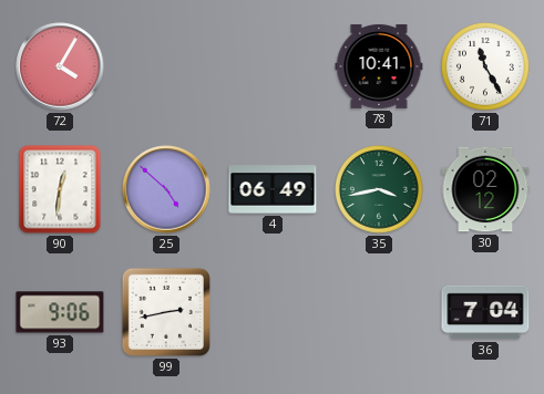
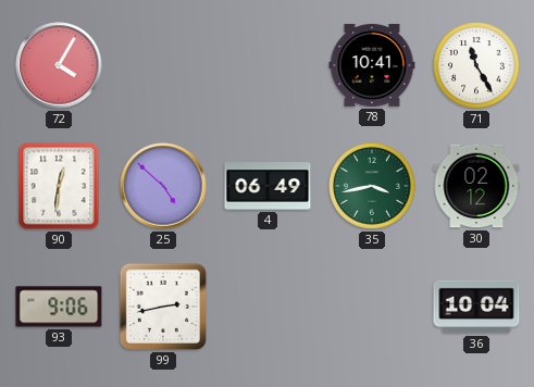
36: 7:04 -> 10:04
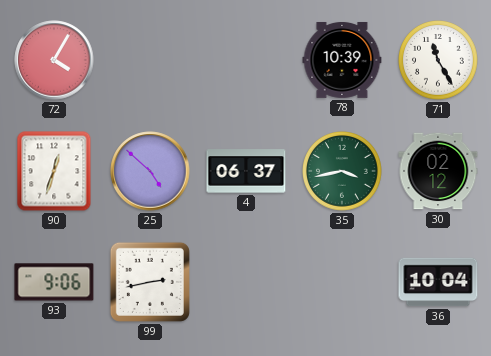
78: 10:41 -> 10:39
90: 12:31 -> 12:33
4: 06:49 -> 06:37
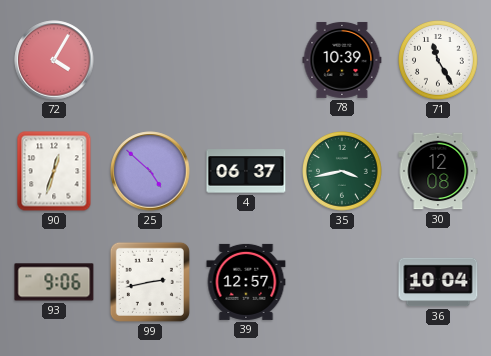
30: 02:12 -> 12:08
39: none -> 12:57
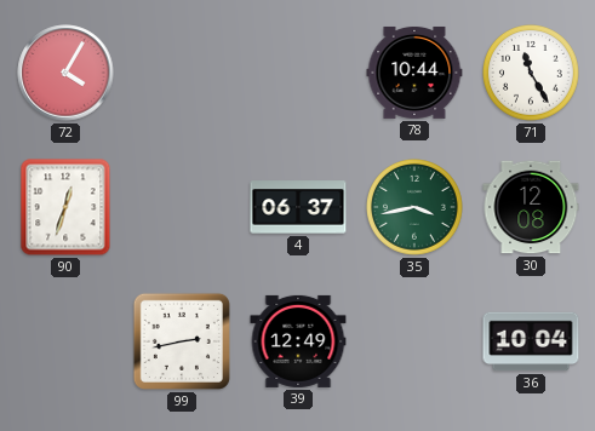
78: 10:39 -> 10:44
25: 4:52 -> none
93: 9:06 -> none
39: 12:57 -> 12:49
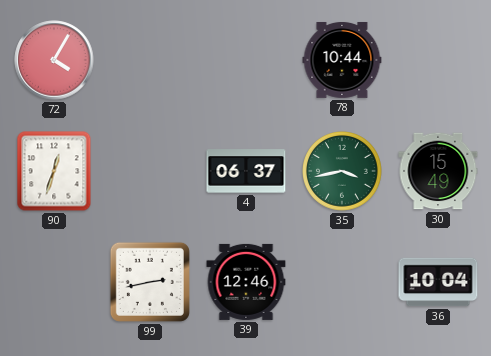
71: 11:25 -> none
30: 12:08 -> 15:49
39: 12:49 -> 12:46
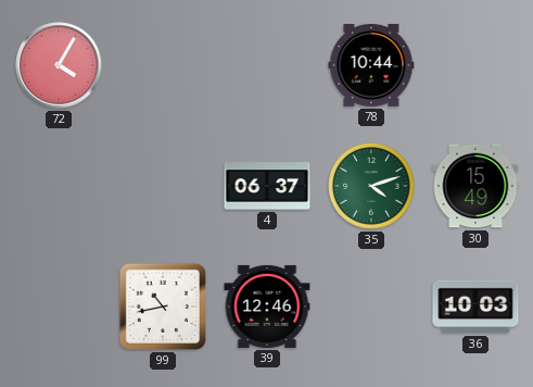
90: 12:33 -> none
35: 3:43 -> 4:12
99: 2:43 -> 10:43
36: 10:04 -> 10:03
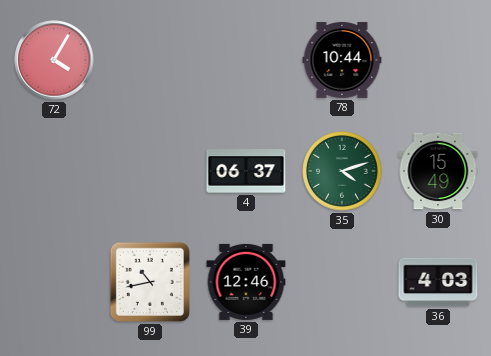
36: 10:03 -> 4:03
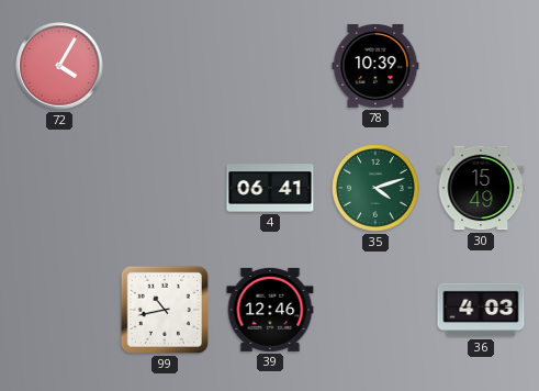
78: 10:44 -> 10:39
4: 06:37 -> 06:41
